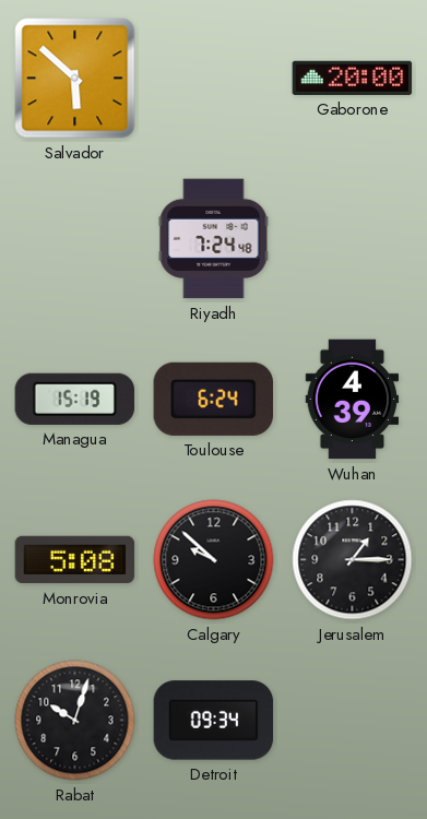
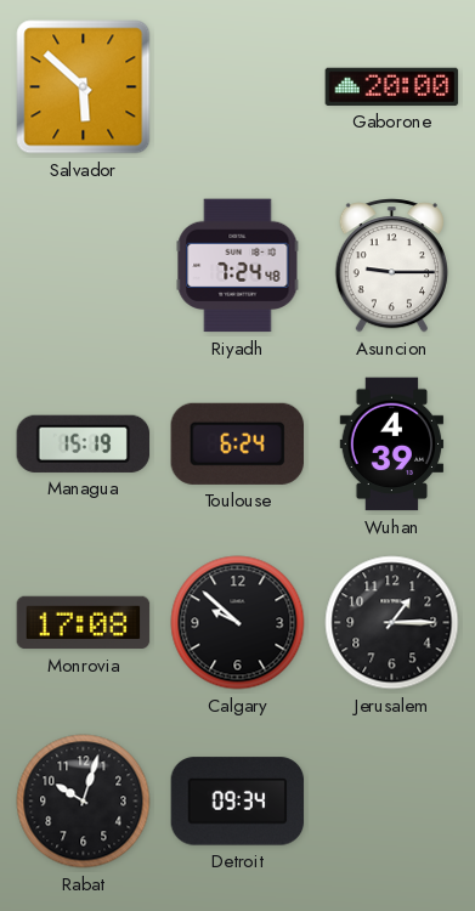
Asuncion: none -> 9:15
Monrovia: 5:08 -> 17:08
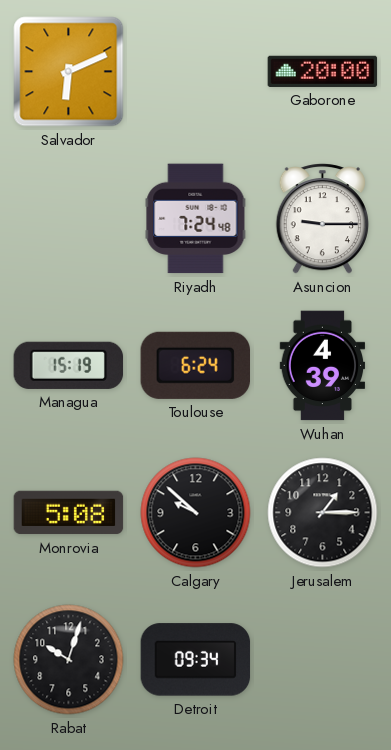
Salvador: 5:52 -> 6:11
Monrovia: 17:08 -> 5:08
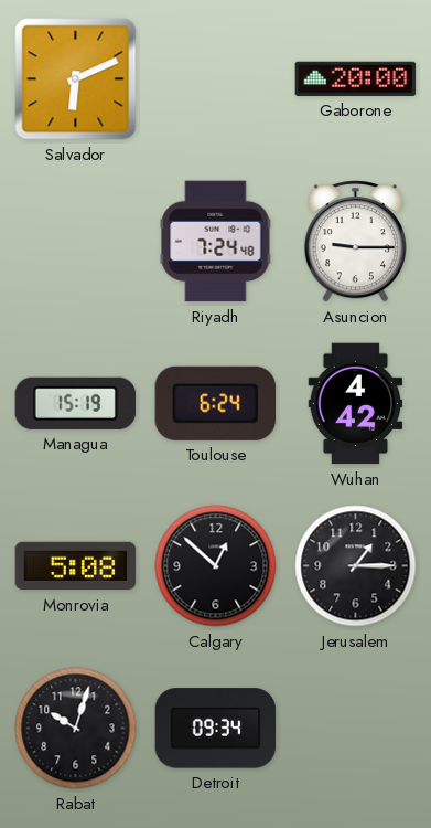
Wuhan: 4:39 -> 4:42
Calgary: 9:52 -> 12:52
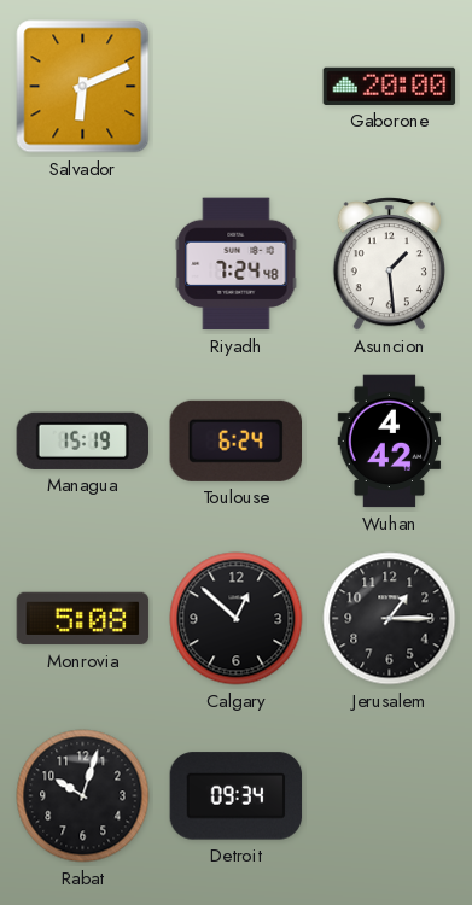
Asuncion: 9:15 -> 1:29
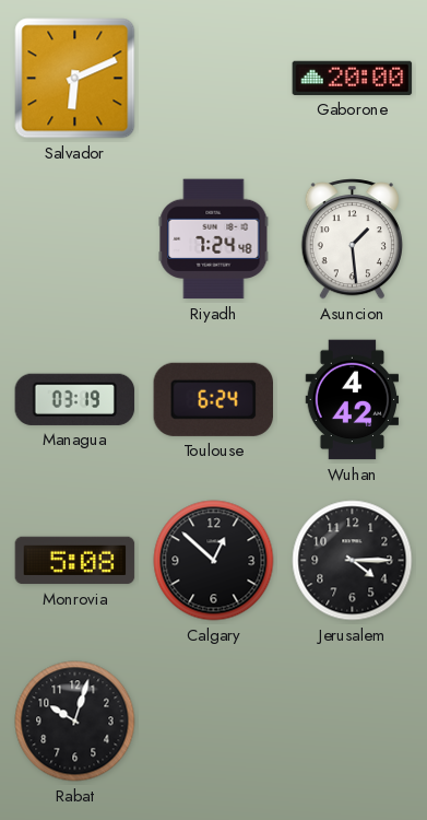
Managua: 15:19 -> 03:19
Jerusalem: 1:15 -> 4:15
Detroit: 09:34 -> none
